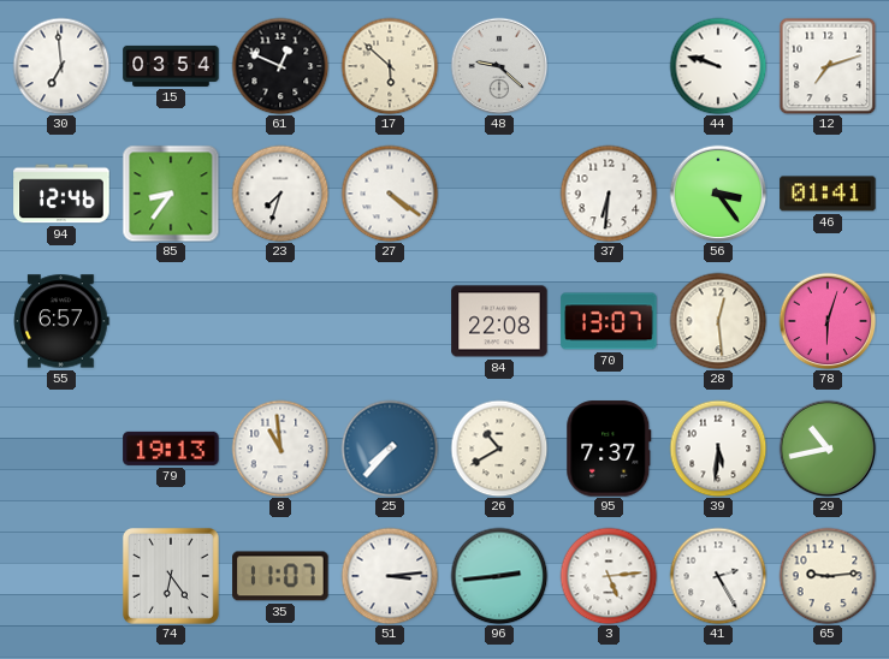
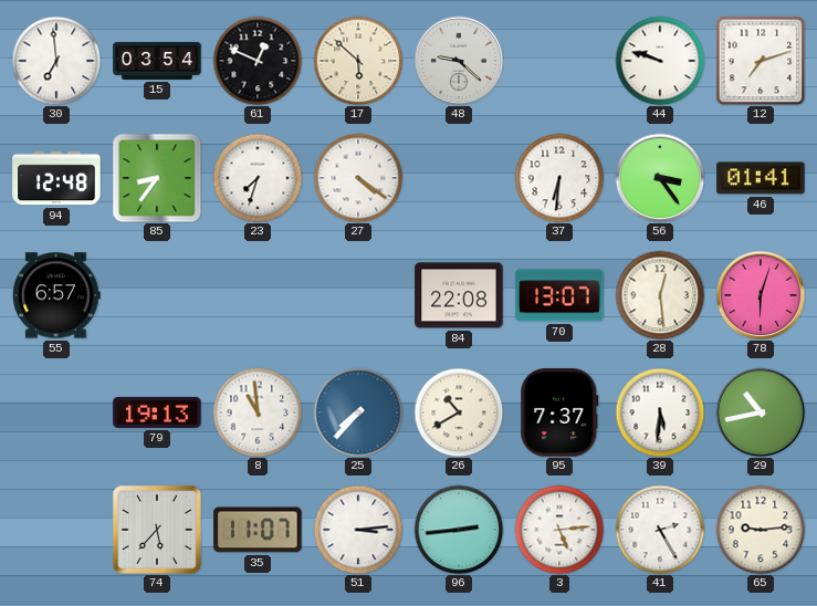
94: 12:46 -> 12:48
74: 6:24 -> 5:37
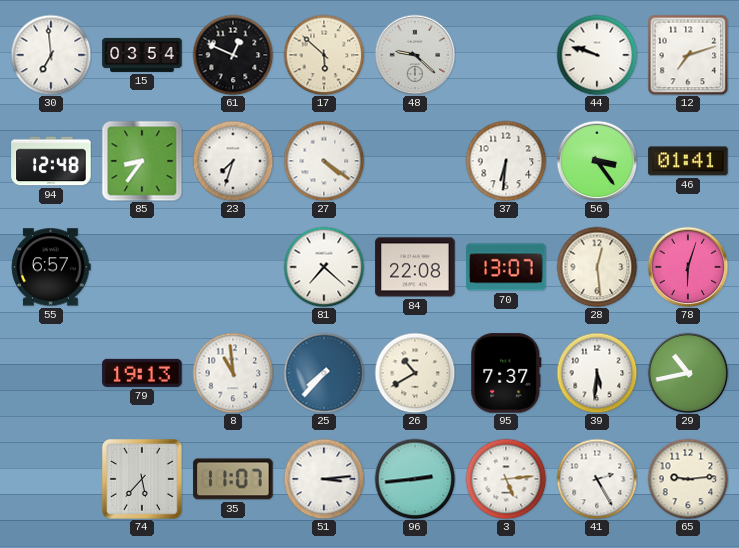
81: none -> 7:22
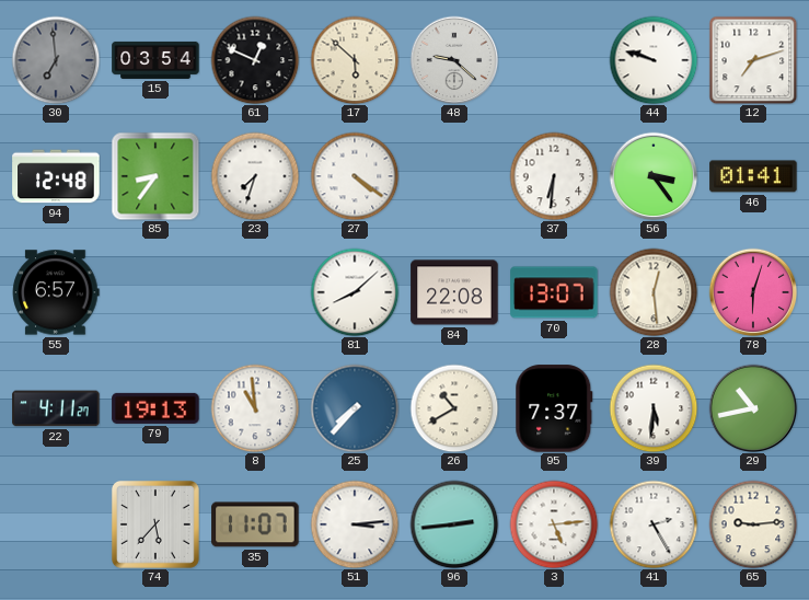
30 dial: white -> grey
81: 7:22 -> 8:08
22: none -> 4:11
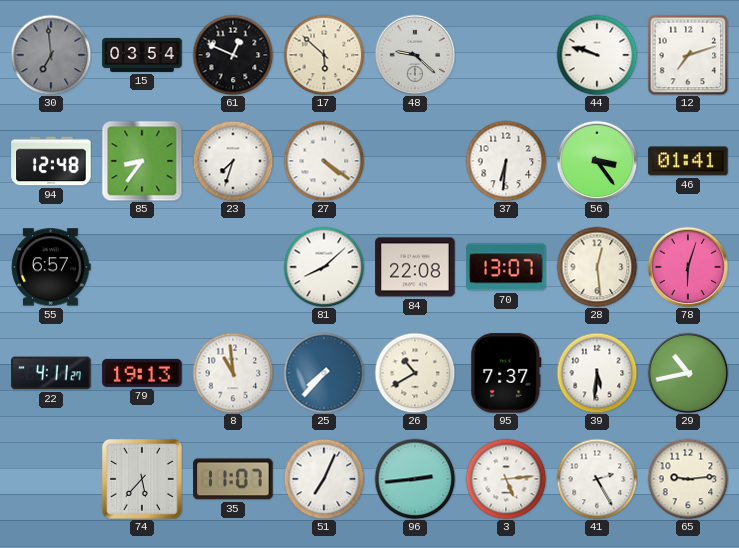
51: 3:14 -> 7:04
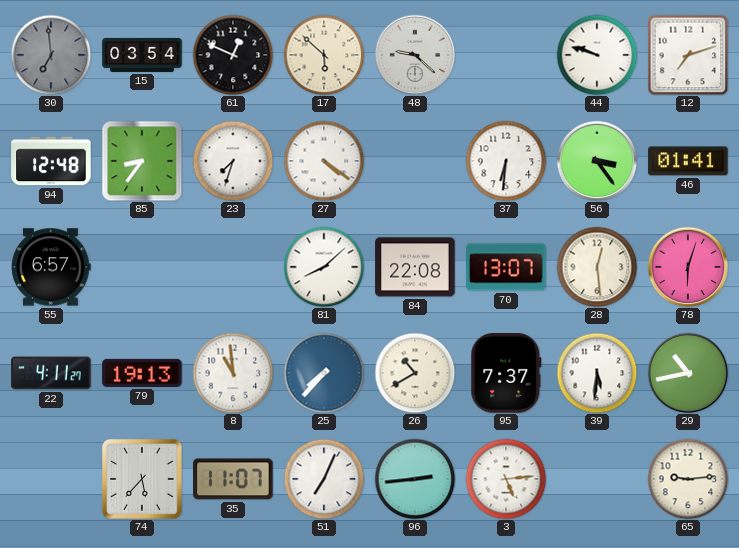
41: 2:25 -> none
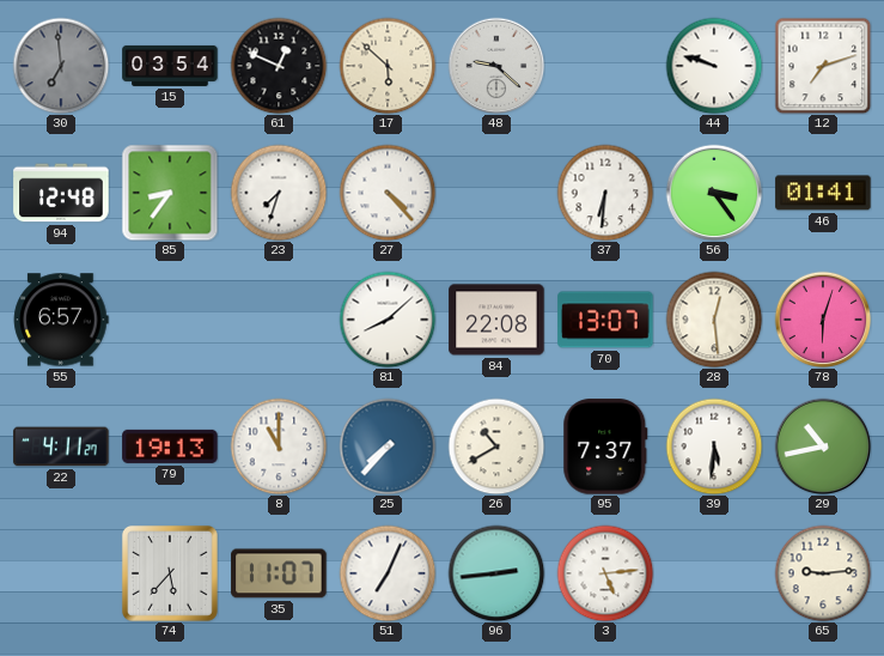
27: 4:21 -> 4:23
8: 10:59 -> 11:00
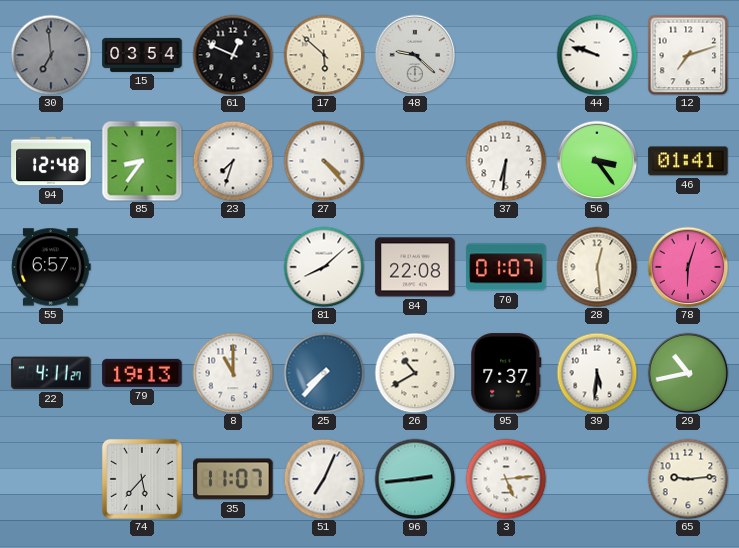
70: 13:07 -> 01:07
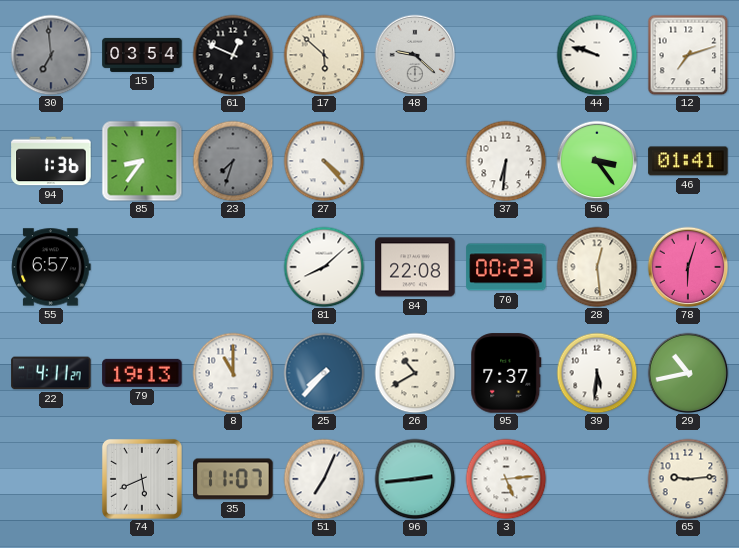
94: 12:48 -> 1:36
23 dial: white -> grey
70: 01:07 -> 00:23
74: 5:37 -> 5:41
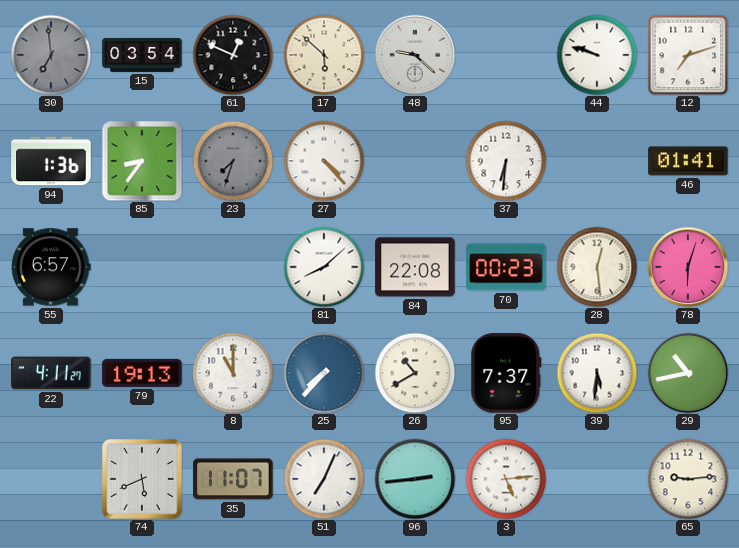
56: 3:24 -> none
